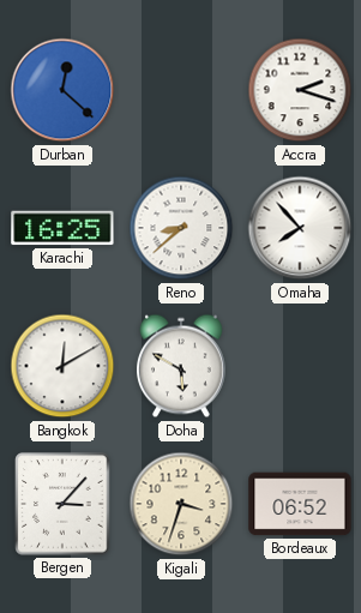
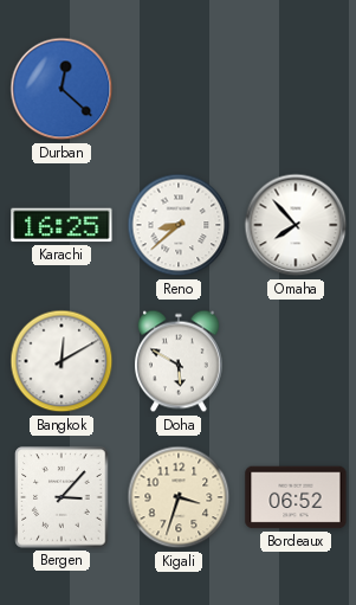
Accra: 2:18 -> none
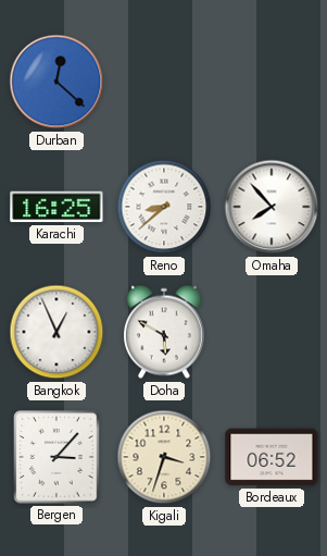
Bangkok: 12:10 -> 12:56
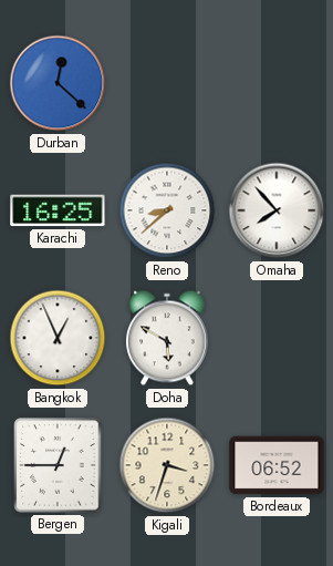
Bergen: 3:07 -> 12:45
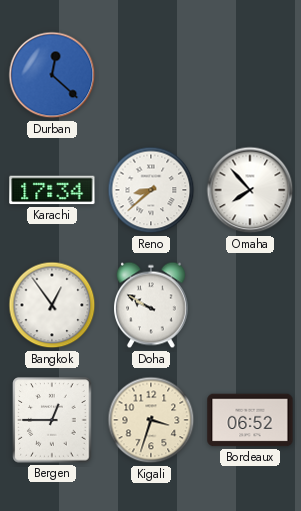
Karachi: 16:25 -> 17:34
Bangkok: 12:56 -> 12:54
Doha: 5:50 -> 9:50
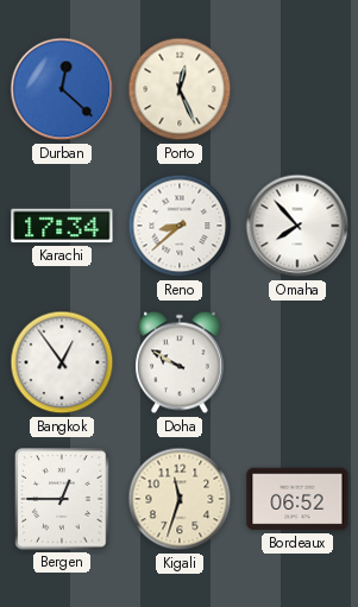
Porto: none -> 12:26
Kigali: 3:33 -> 11:33
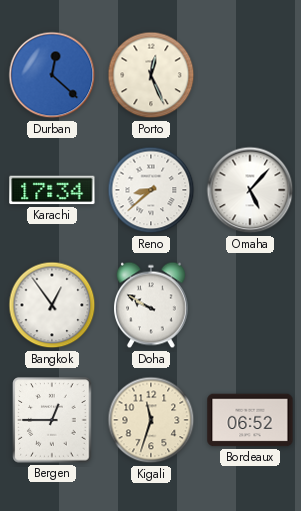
Omaha: 7:53 -> 5:07
